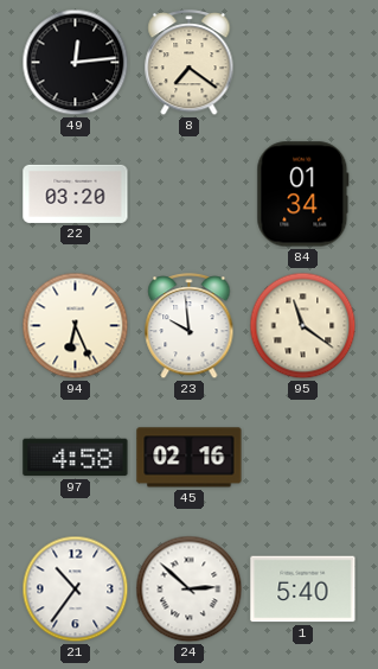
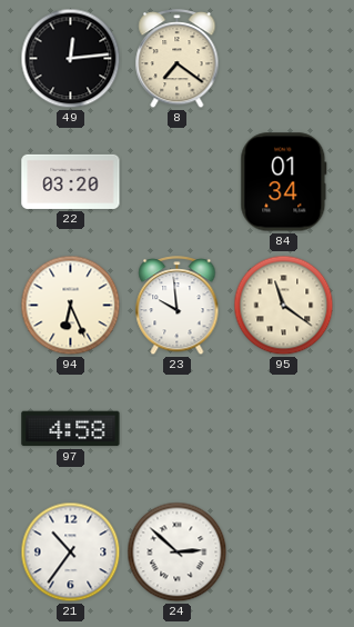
45: 02:16 -> none
1: 5:40 -> none
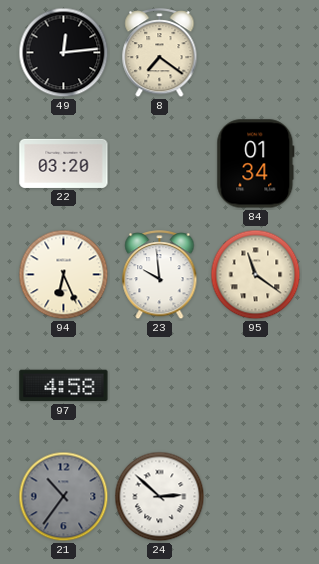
21 dial: white -> grey
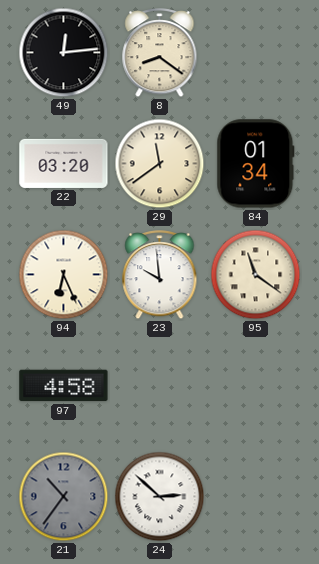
8: 7:21 -> 8:21
29: none -> 11:39
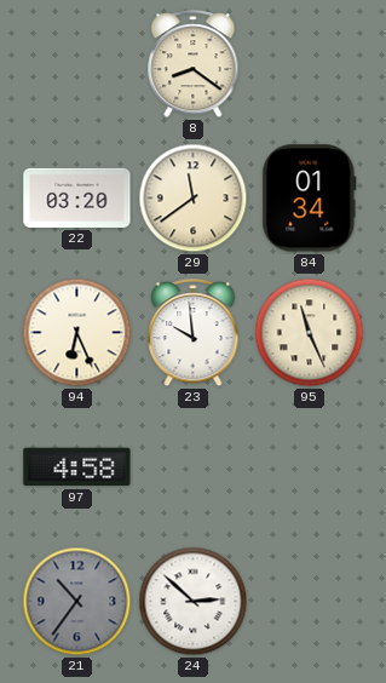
49: 12:14 -> none
95: 11:21 -> 11:26
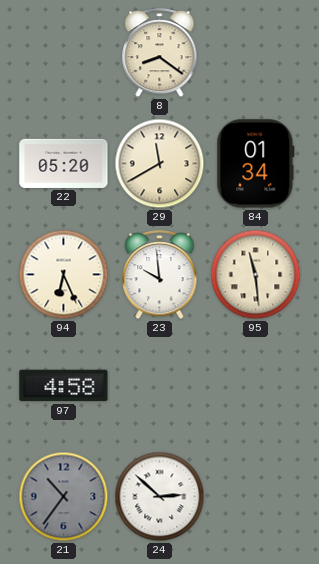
22: 03:20 -> 05:20
29: 11:39 -> 11:40
95: 11:26 -> 11:29
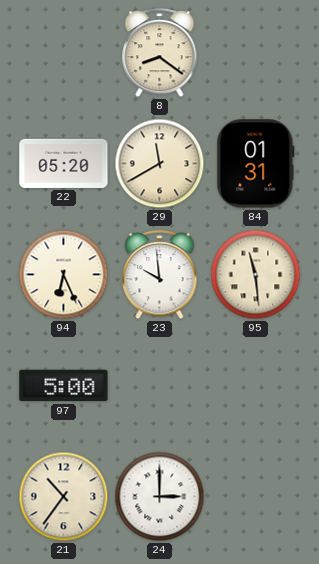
84: 01:34 -> 01:31
97: 4:58 -> 5:00
21 dial: grey -> cream
24: 2:52 -> 3:00
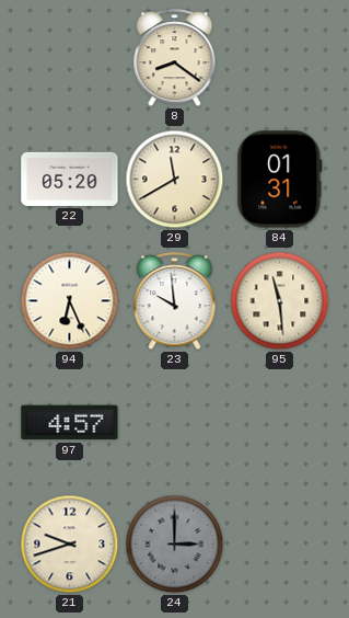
97: 5:00 -> 4:57
21: 10:36 -> 9:42
24 dial: white -> grey
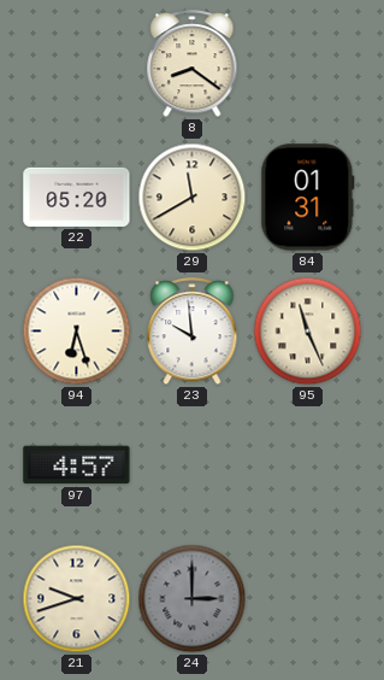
94: 6:26 -> 6:27
95: 11:29 -> 11:26
